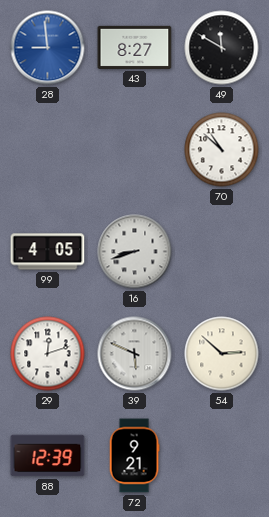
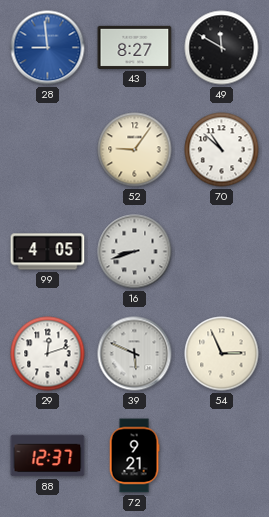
52: none -> 9:06
54: 2:52 -> 2:56
88: 12:39 -> 12:37
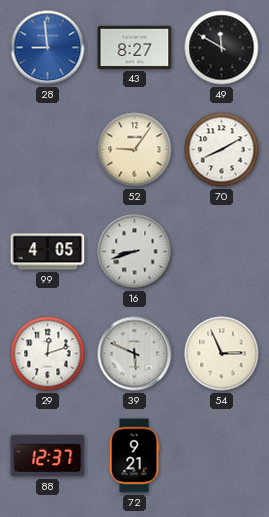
70: 10:52 -> 8:10
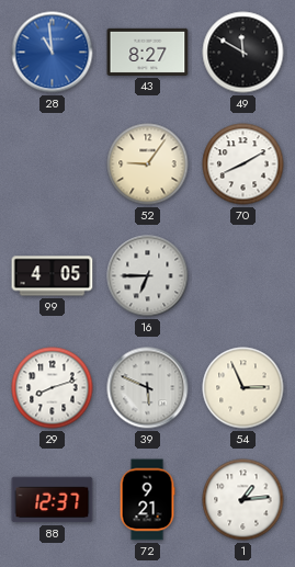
28: 8:59 -> 10:59
16: 8:42 -> 6:45
29: 12:12 -> 8:12
1: none -> 1:14
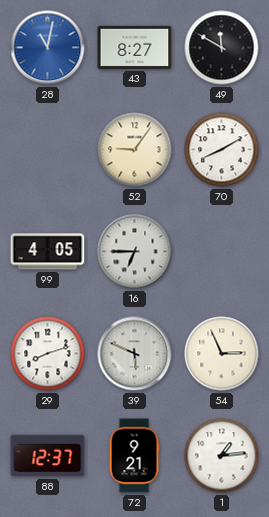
28: 10:59 -> 11:02
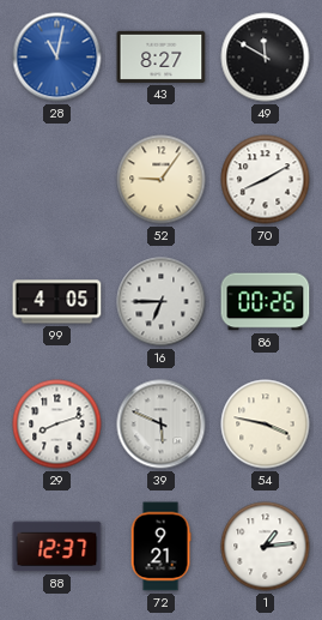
86: none -> 00:26
54: 2:56 -> 3:47
